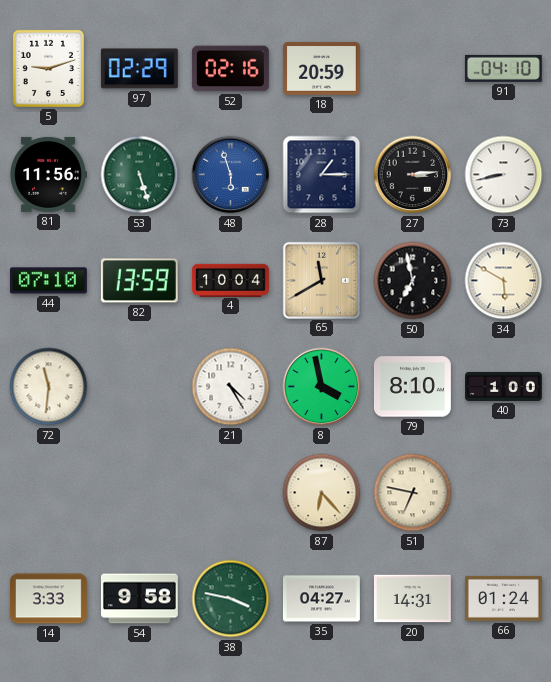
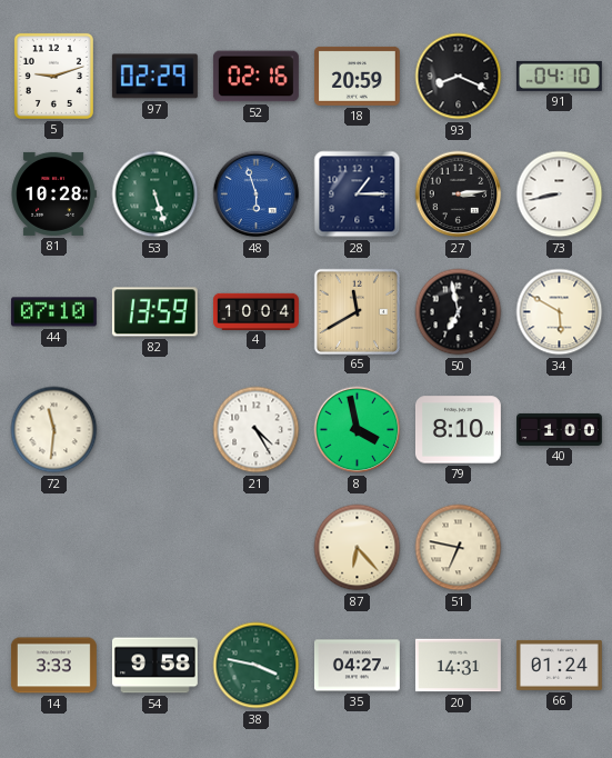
93: none -> 8:19
81: 11:56 -> 10:28
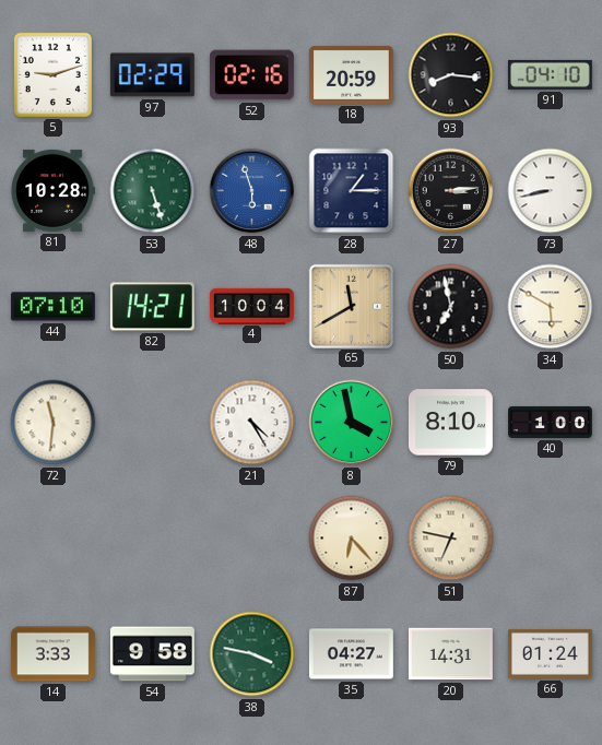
93: 8:19 -> 8:16
82: 13:59 -> 14:21
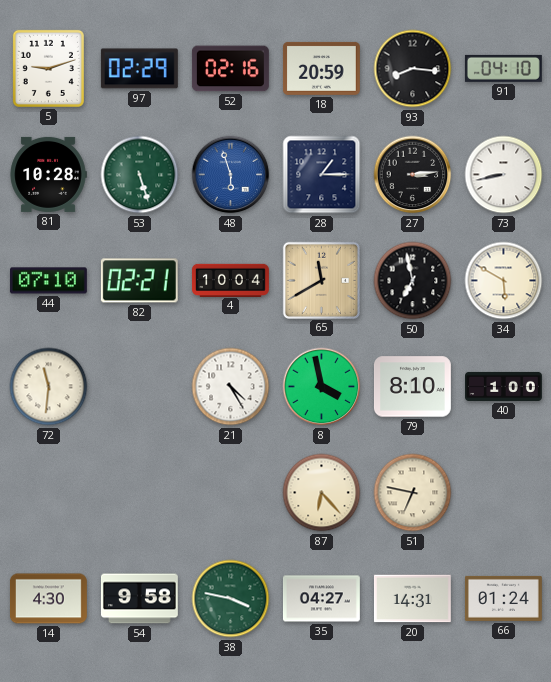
82: 14:21 -> 02:21
14: 3:33 -> 4:30
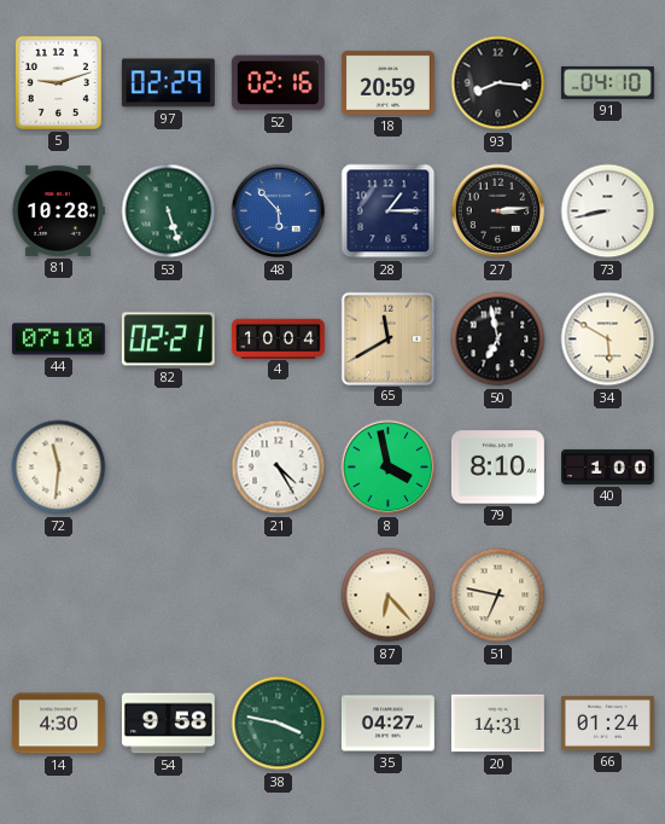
48: 5:57 -> 5:53
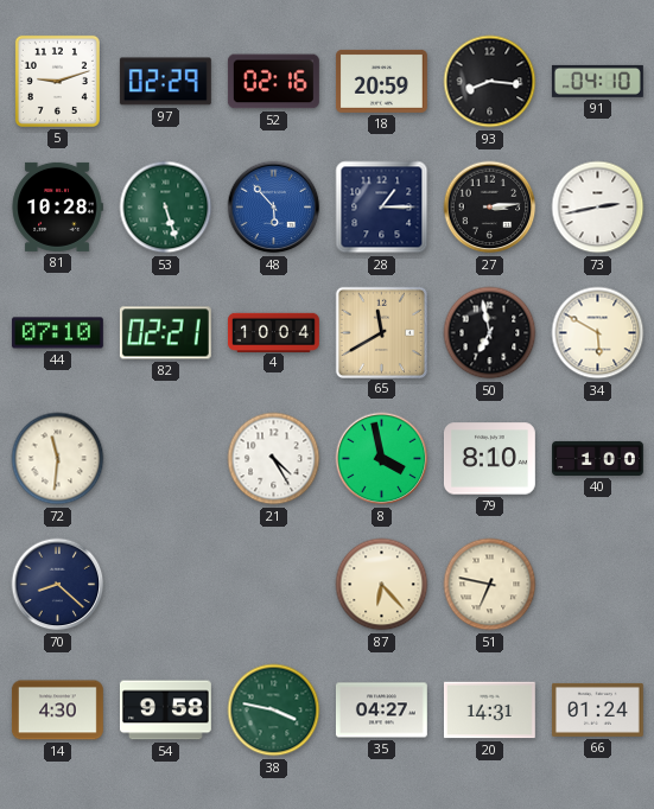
73: 8:43 -> 2:43
70: none -> 8:22
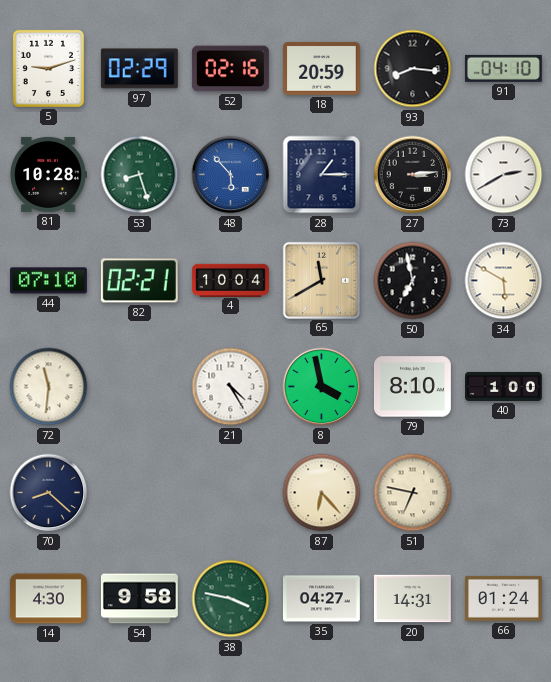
53: 5:27 -> 8:27
73: 2:43 -> 2:40
